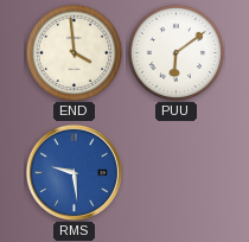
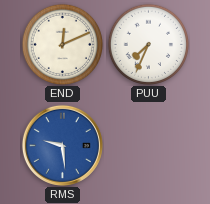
END: 3:59 -> 12:11
PUU: 6:09 -> 7:34
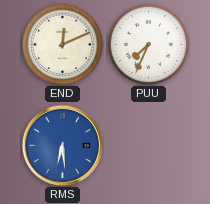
RMS: 9:29 -> 6:29
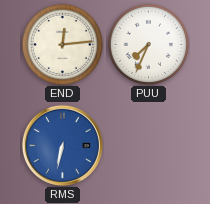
END: 12:11 -> 12:14
RMS: 6:29 -> 6:32
